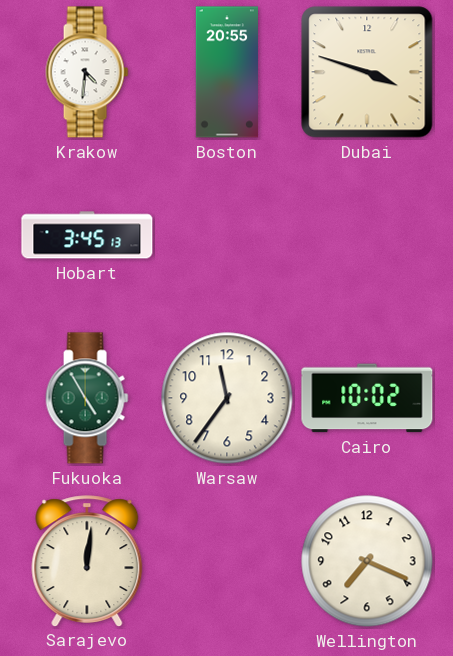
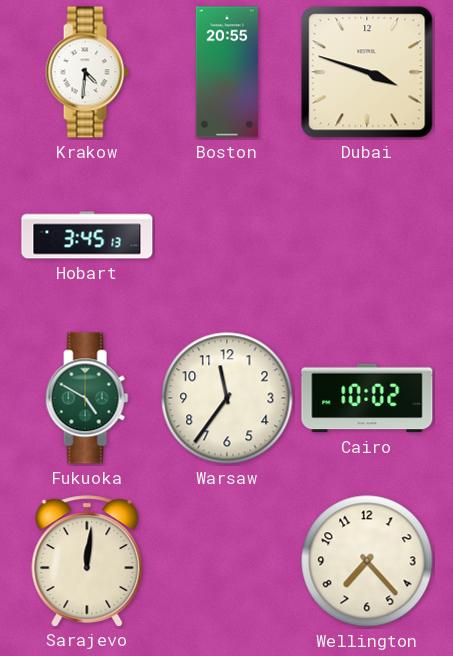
Fukuoka: 4:55 -> 4:50
Wellington: 7:19 -> 7:23
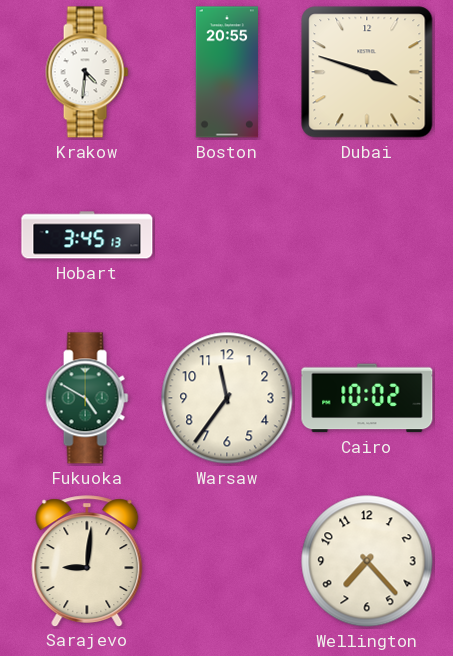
Sarajevo: 12:01 -> 9:01
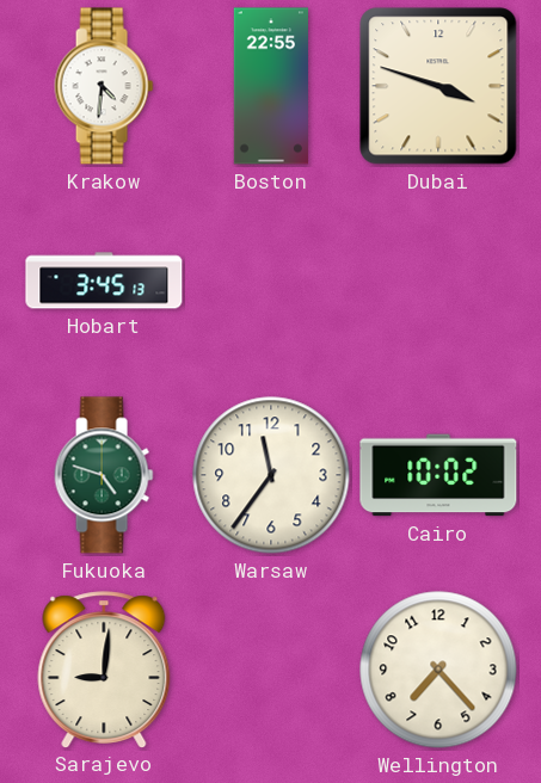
Boston: 20:55 -> 22:55
Fukuoka: 4:50 -> 4:48
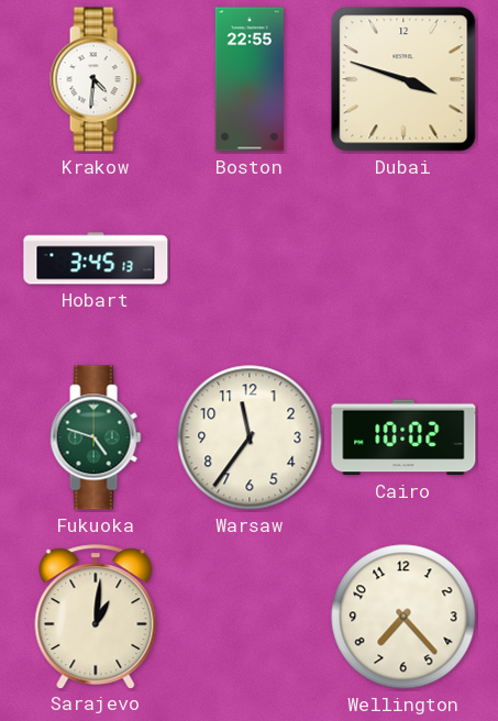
Sarajevo: 9:01 -> 1:01
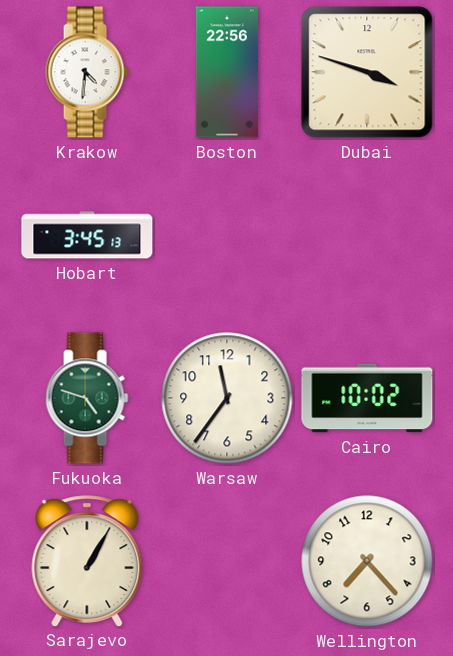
Boston: 22:55 -> 22:56
Sarajevo: 1:01 -> 1:05
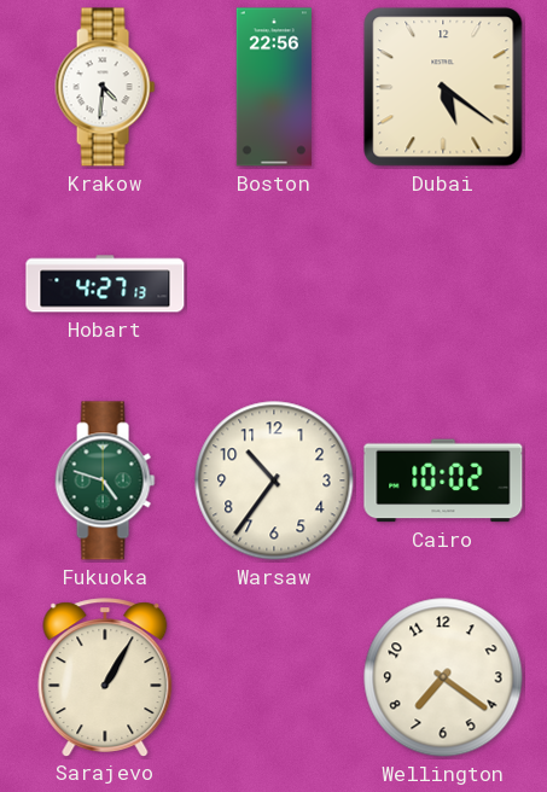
Dubai: 3:48 -> 5:21
Hobart: 3:45 -> 4:27
Warsaw: 11:36 -> 10:36
Wellington: 7:23 -> 7:21
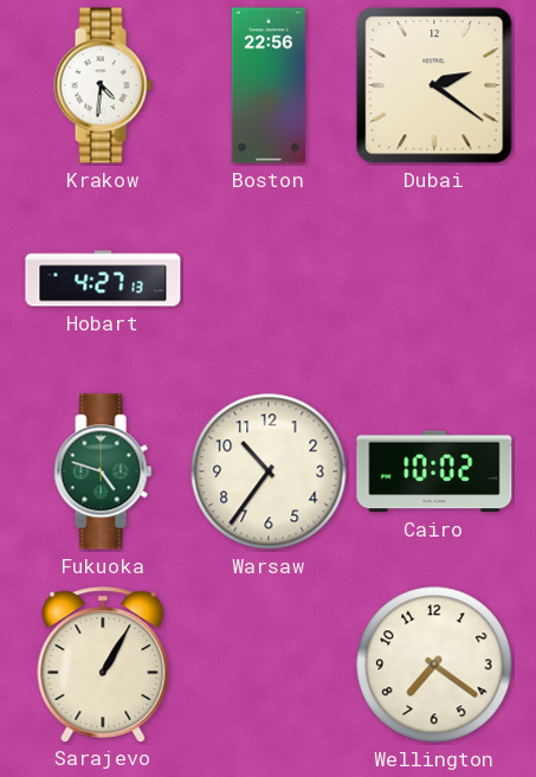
Dubai: 5:21 -> 2:21
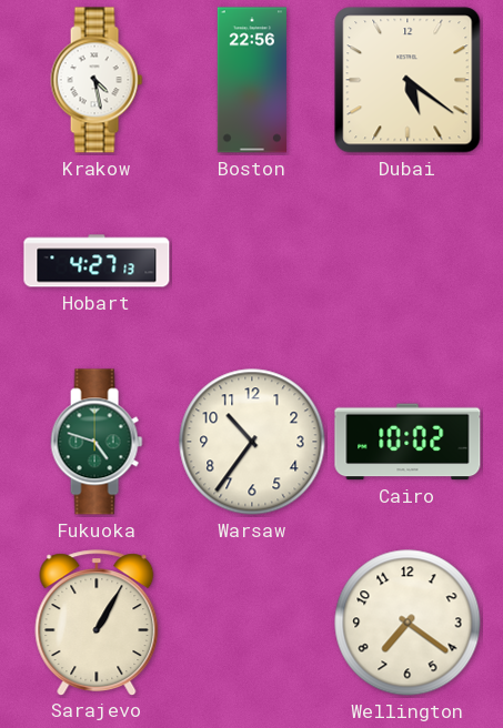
Krakow: 4:31 -> 4:28
Dubai: 2:21 -> 5:21
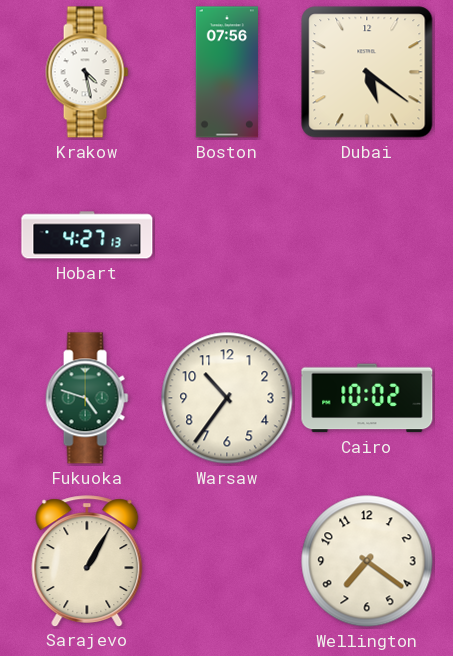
Boston: 22:56 -> 07:56
